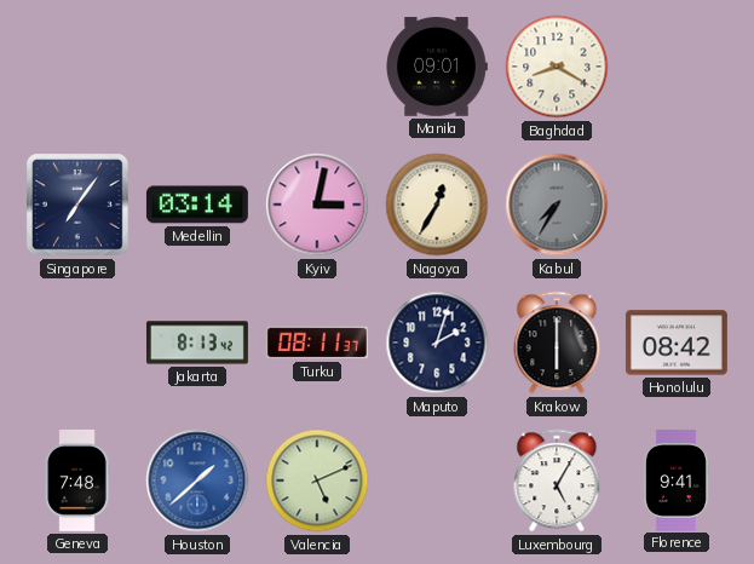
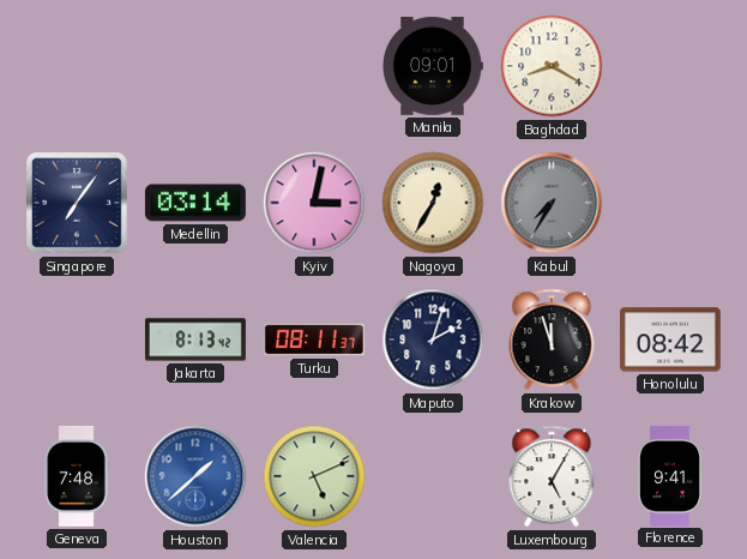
Krakow: 6:00 -> 11:57
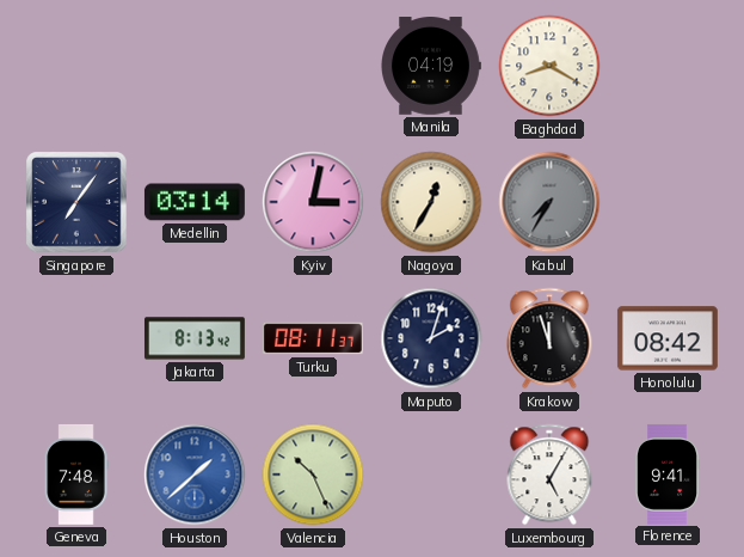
Manila: 09:01 -> 04:19
Valencia: 5:11 -> 10:26
